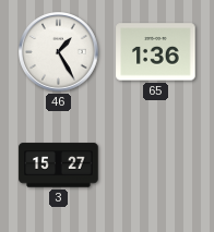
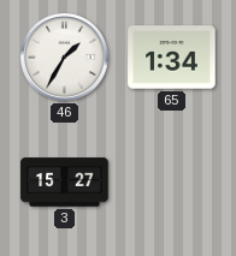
46: 1:25 -> 1:35
65: 1:36 -> 1:34
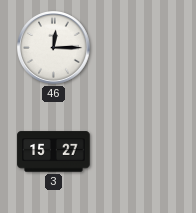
46: 1:35 -> 12:15
65: 1:34 -> none
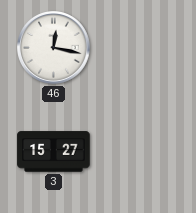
46: 12:15 -> 12:17
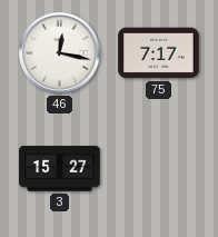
75: none -> 7:17
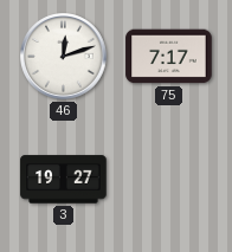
46: 12:17 -> 12:12
3: 15:27 -> 19:27
